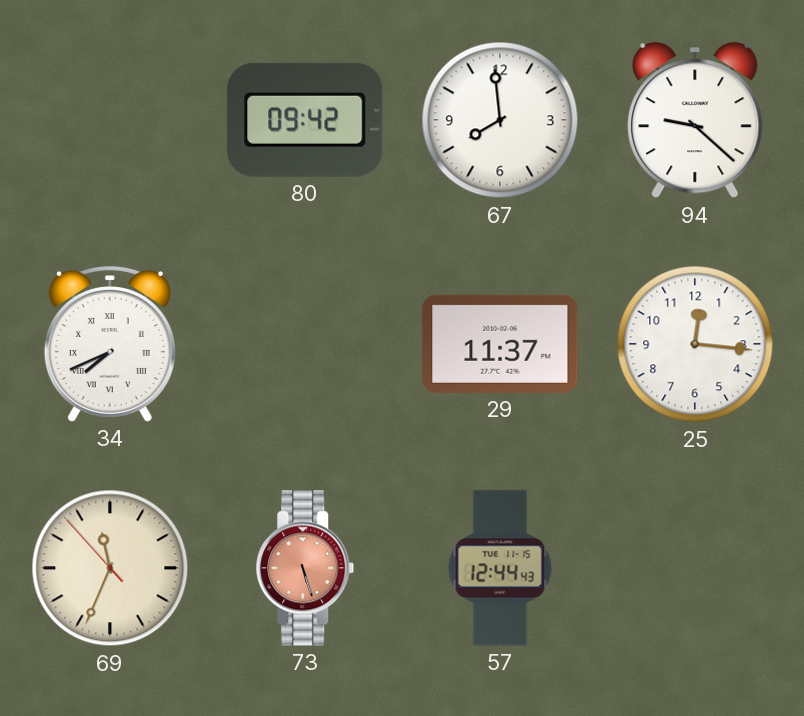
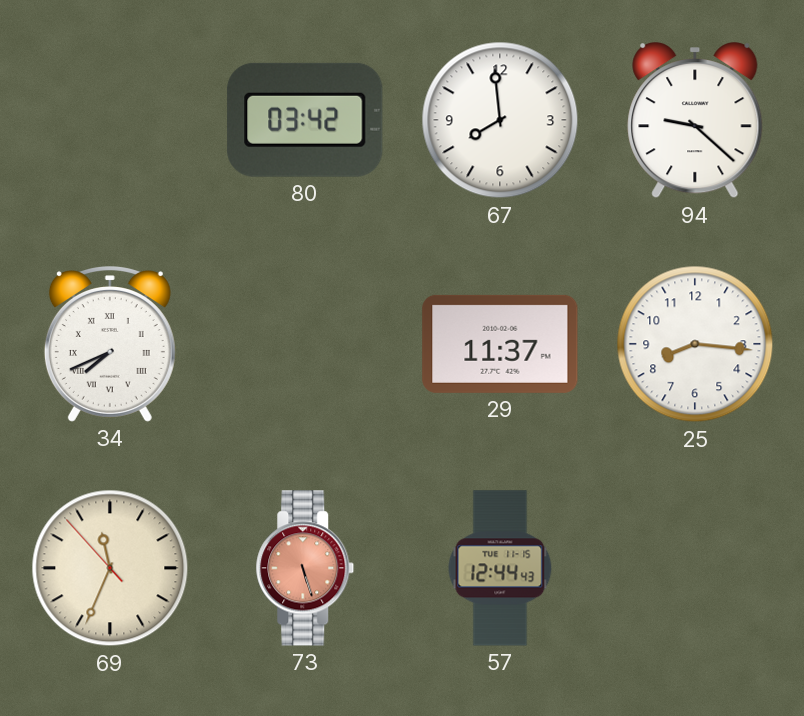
80: 09:42 -> 03:42
25: 12:16 -> 8:16
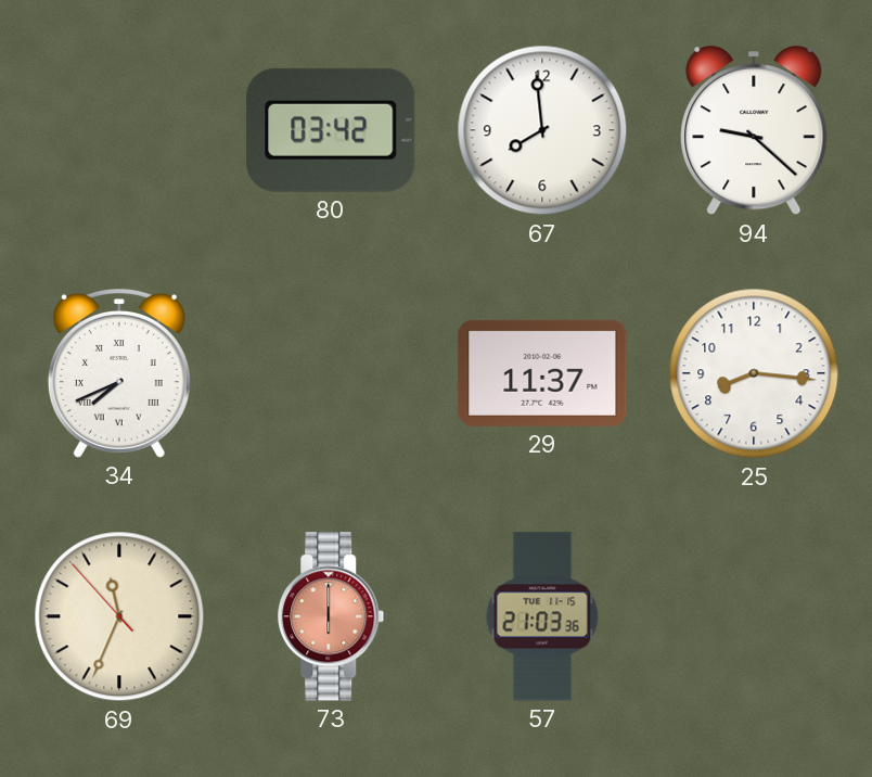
73: 5:27 -> 6:00
57: 12:44 -> 21:03
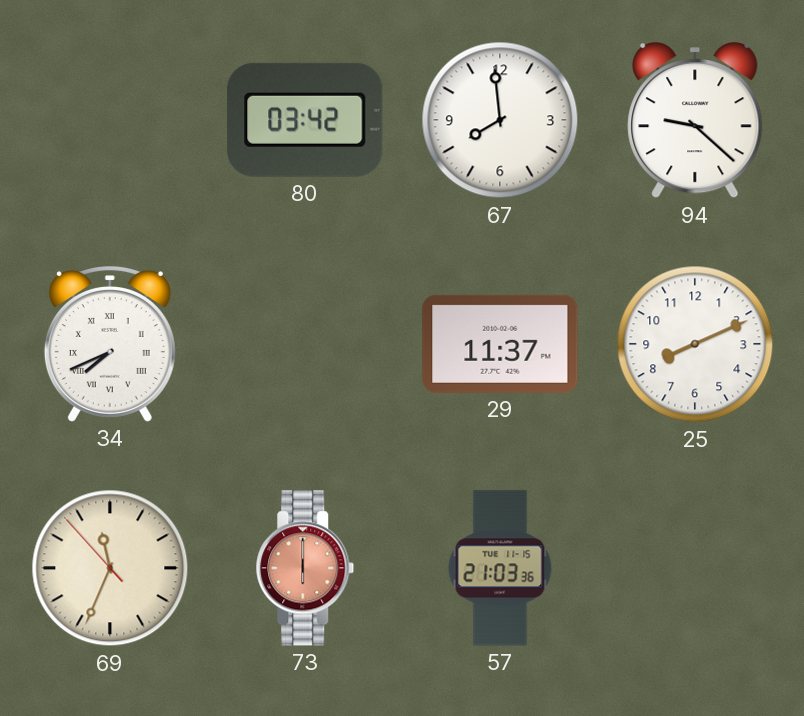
25: 8:16 -> 8:11
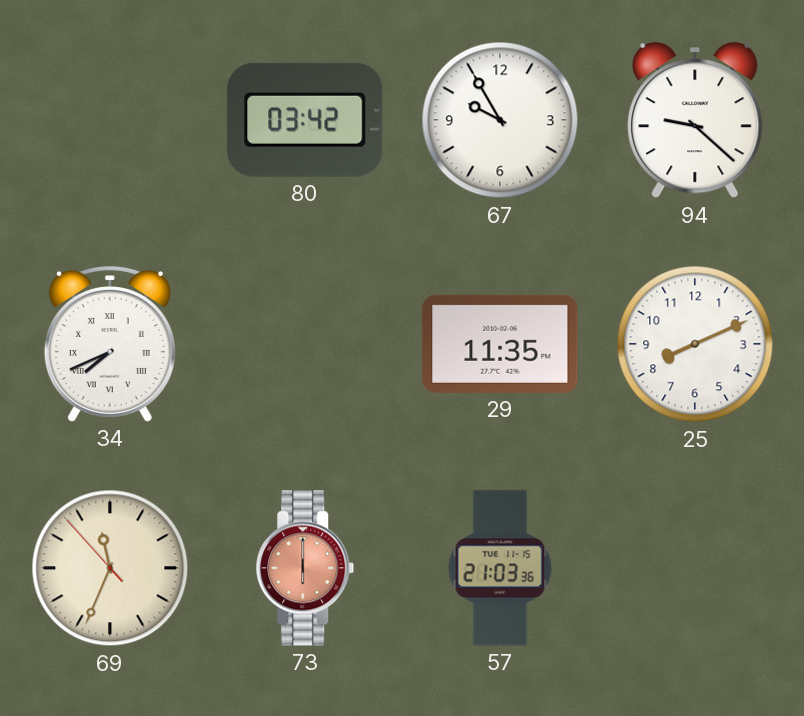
67: 7:59 -> 9:55
29: 11:37 -> 11:35
